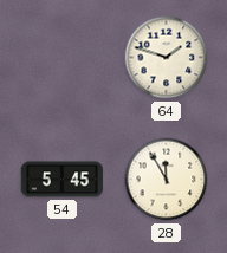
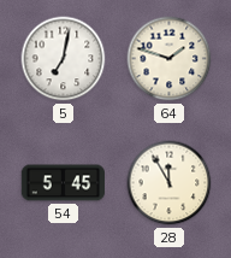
5: none -> 7:02
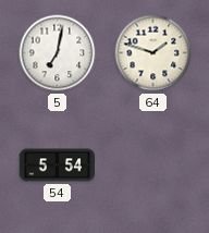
54: 5:45 -> 5:54
28: 11:55 -> none
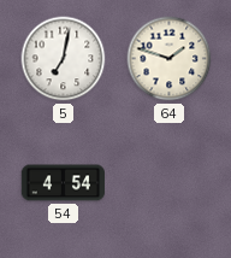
54: 5:54 -> 4:54
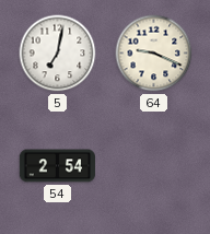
64: 1:48 -> 9:19
54: 4:54 -> 2:54
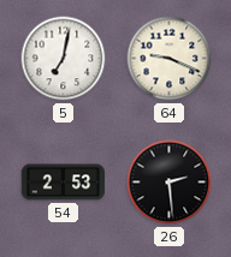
54: 2:54 -> 2:53
26: none -> 2:29
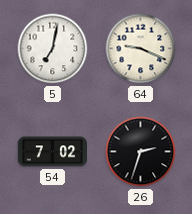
54: 2:53 -> 7:02
26: 2:29 -> 2:33
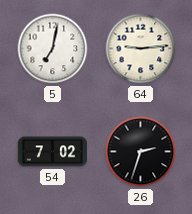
64: 9:19 -> 9:14
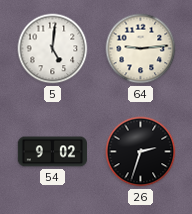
5: 7:02 -> 5:01
54: 7:02 -> 9:02
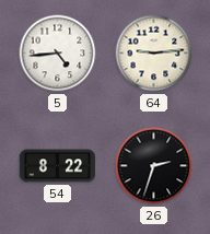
5: 5:01 -> 4:44
54: 9:02 -> 8:22
